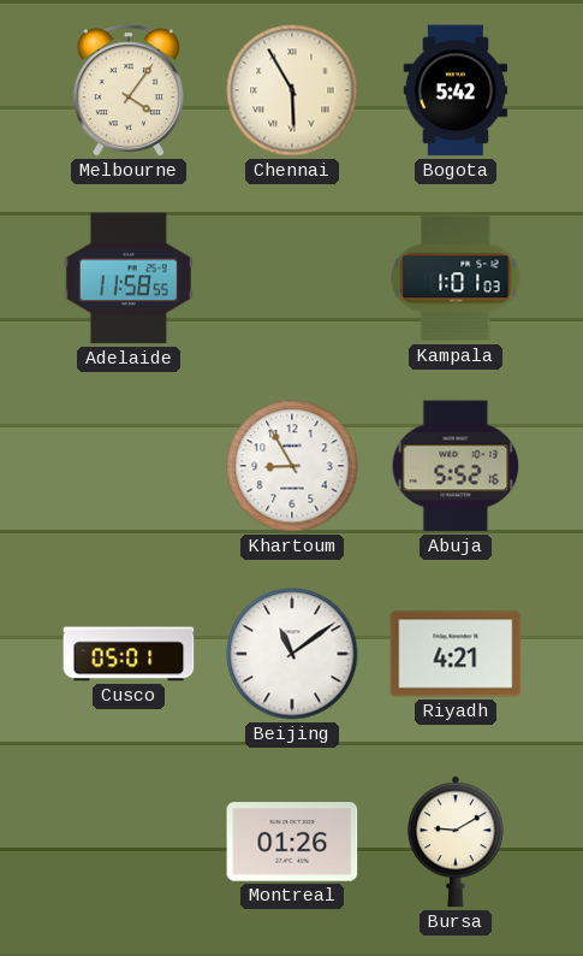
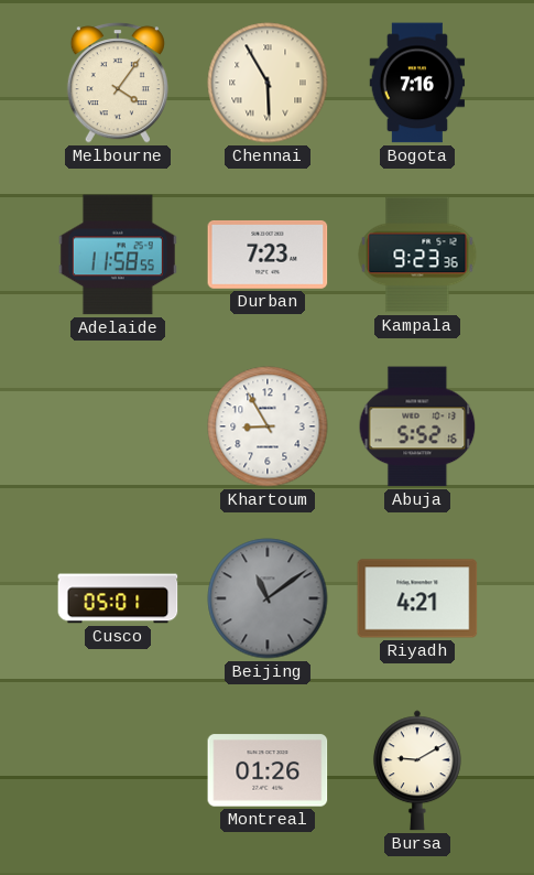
Bogota: 5:42 -> 7:16
Durban: none -> 7:23
Kampala: 1:01 -> 9:23
Beijing dial: white -> grey
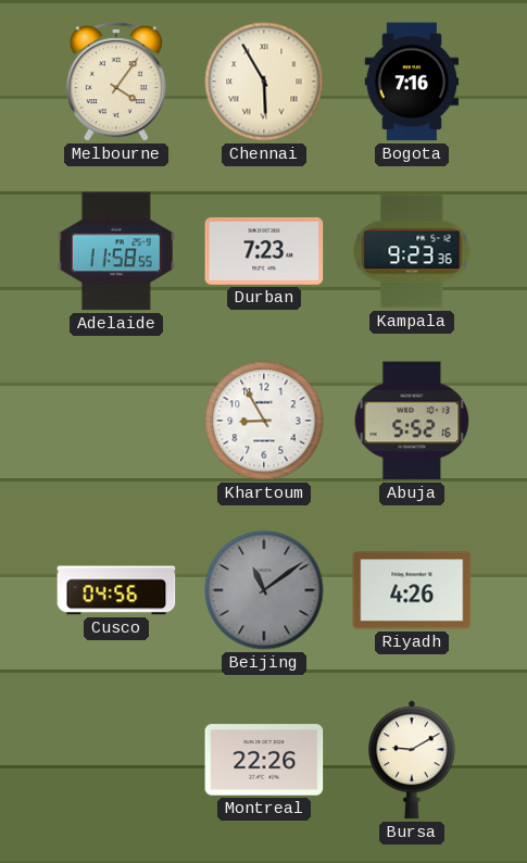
Cusco: 05:01 -> 04:56
Riyadh: 4:21 -> 4:26
Montreal: 01:26 -> 22:26
